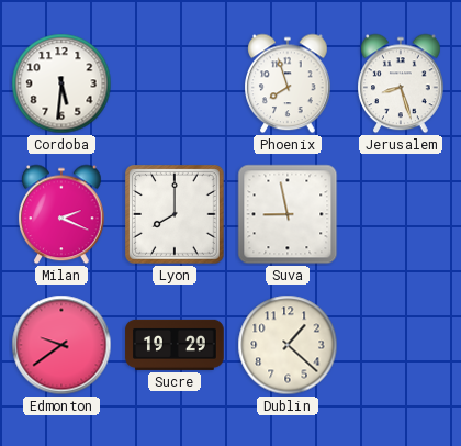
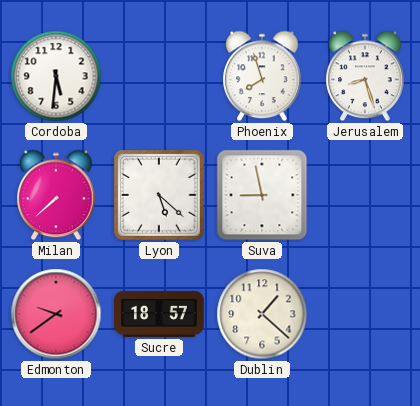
Milan: 2:19 -> 7:38
Lyon: 8:00 -> 5:22
Sucre: 19:29 -> 18:57
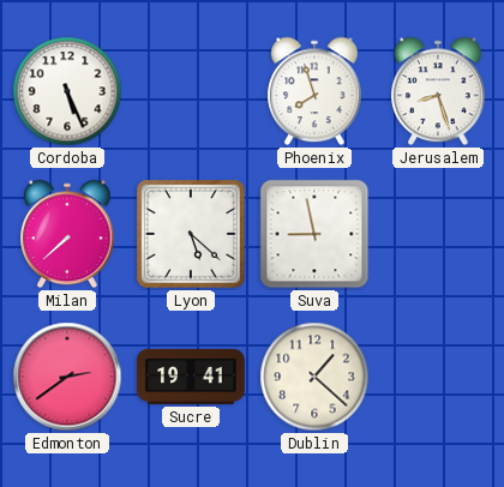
Cordoba: 5:31 -> 5:26
Edmonton: 9:39 -> 2:39
Sucre: 18:57 -> 19:41
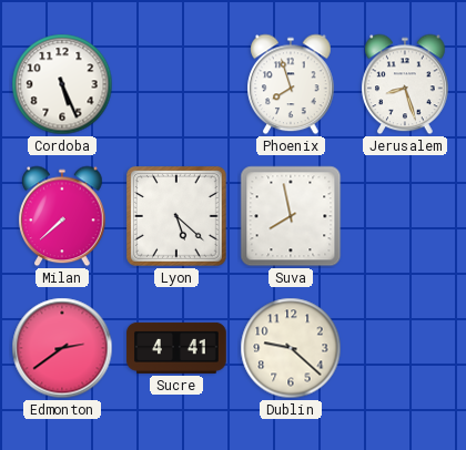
Suva: 8:58 -> 7:58
Sucre: 19:41 -> 4:41
Dublin: 1:22 -> 9:22
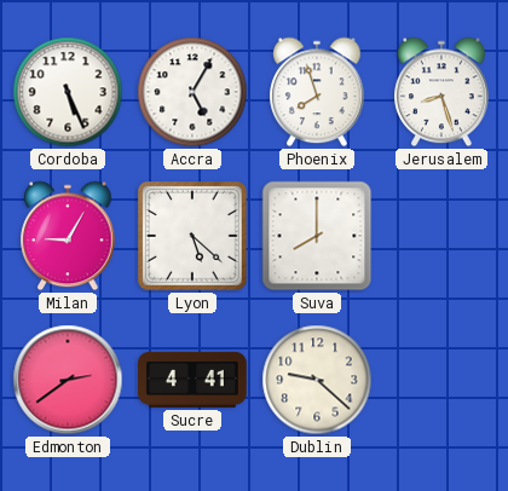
Accra: none -> 5:05
Milan: 7:38 -> 9:05
Suva: 7:58 -> 8:00
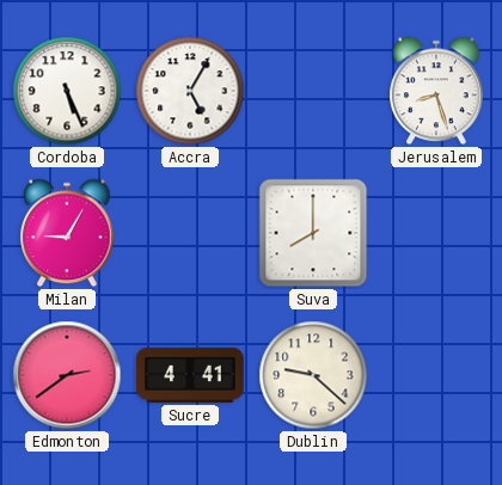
Phoenix: 7:57 -> none
Lyon: 5:22 -> none
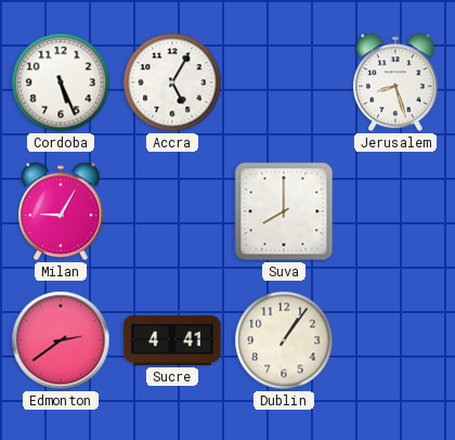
Dublin: 9:22 -> 1:06
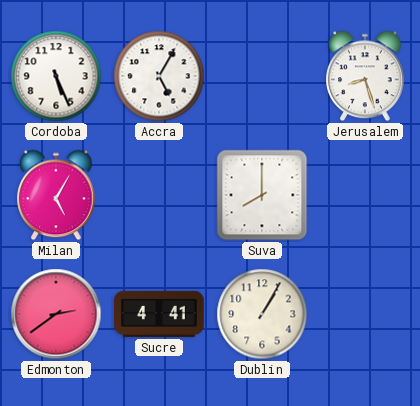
Milan: 9:05 -> 5:05
Dublin: 1:06 -> 1:05
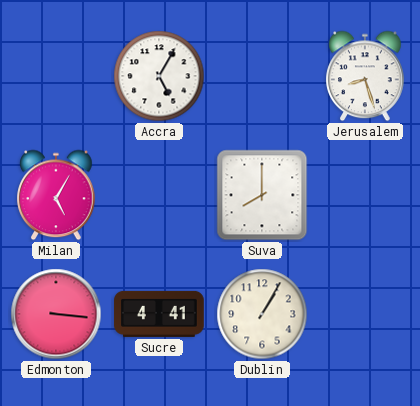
Cordoba: 5:26 -> none
Edmonton: 2:39 -> 3:16
